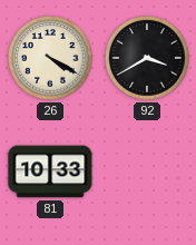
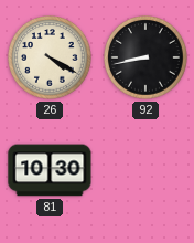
92: 3:40 -> 8:43
81: 10:33 -> 10:30
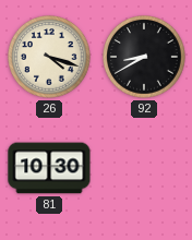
26: 4:20 -> 4:18
92: 8:43 -> 8:40
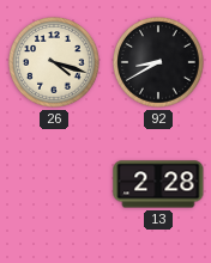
81: 10:30 -> none
13: none -> 2:28
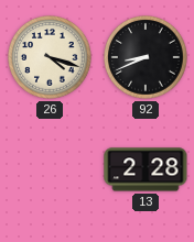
92: 8:40 -> 8:41
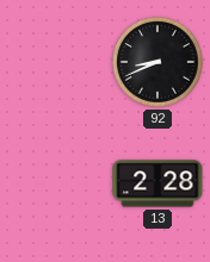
26: 4:18 -> none
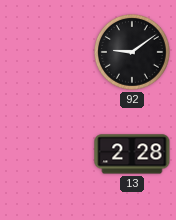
92: 8:41 -> 9:09
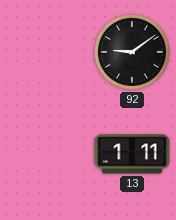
13: 2:28 -> 1:11
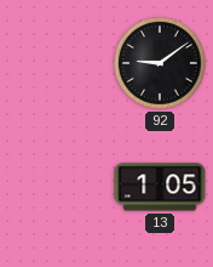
13: 1:11 -> 1:05
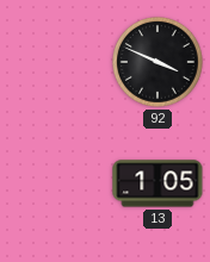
92: 9:09 -> 3:49
